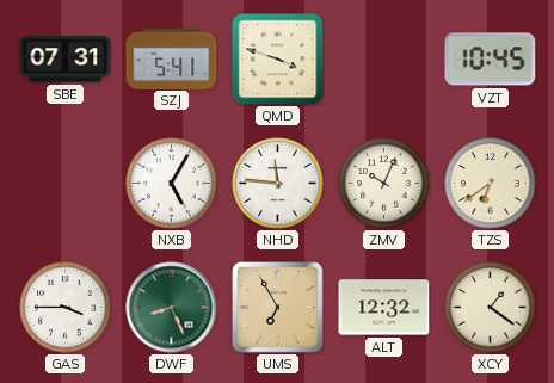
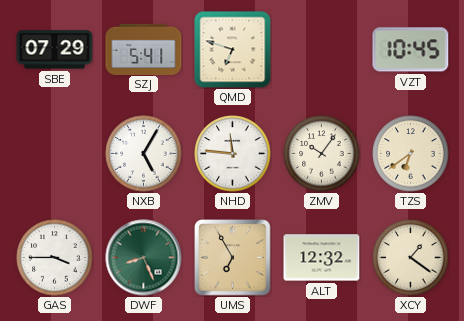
SBE: 07:31 -> 07:29
QMD: 3:48 -> 6:48
ZMV: 10:04 -> 10:06
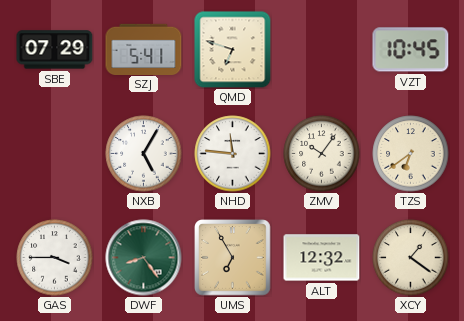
DWF: 8:26 -> 8:24
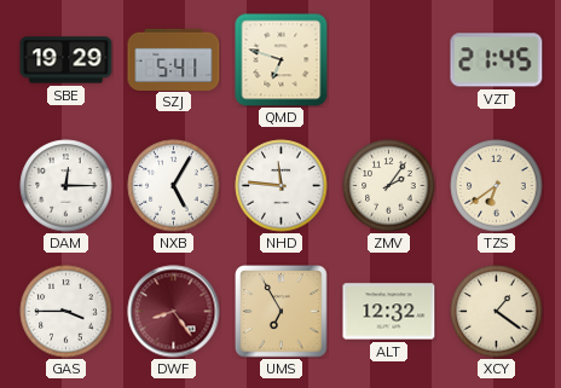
SBE: 07:29 -> 19:29
VZT: 10:45 -> 21:45
DAM: none -> 12:15
ZMV: 10:06 -> 2:06
DWF dial: green -> burgundy
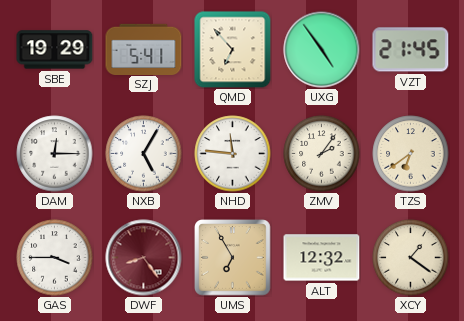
QMD: 6:48 -> 6:53
UXG: none -> 4:54
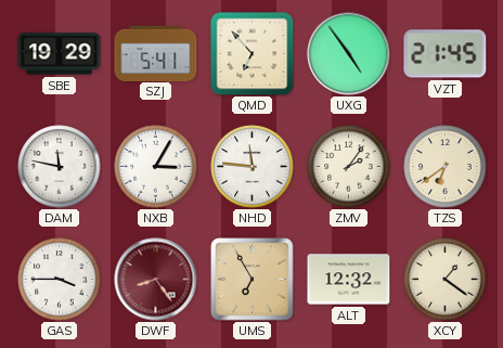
DAM: 12:15 -> 11:47
NXB: 5:05 -> 3:05
